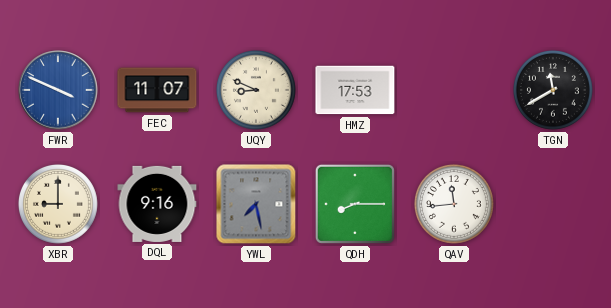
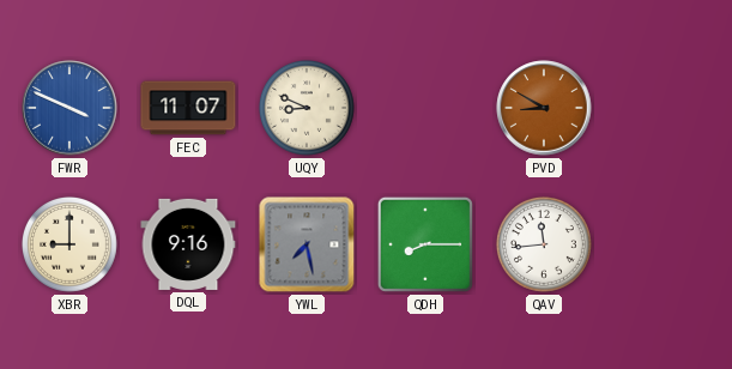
HMZ: 17:53 -> none
PVD: none -> 8:50
TGN: 11:40 -> none
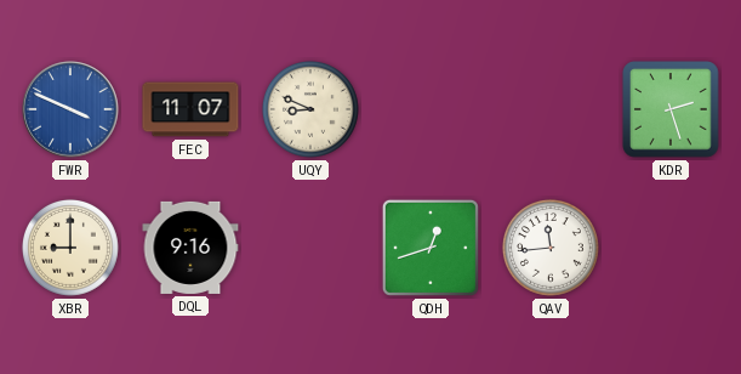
PVD: 8:50 -> none
KDR: none -> 2:27
YWL: 7:28 -> none
QDH: 8:15 -> 12:42
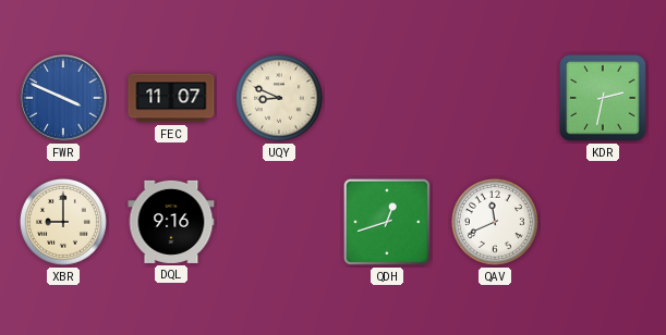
KDR: 2:27 -> 2:32
QAV: 11:44 -> 11:41
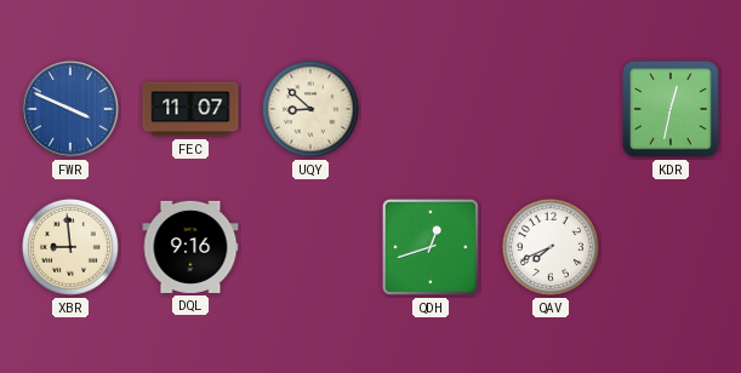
UQY: 8:49 -> 8:52
KDR: 2:32 -> 12:32
XBR: 9:00 -> 8:59
QAV: 11:41 -> 7:41
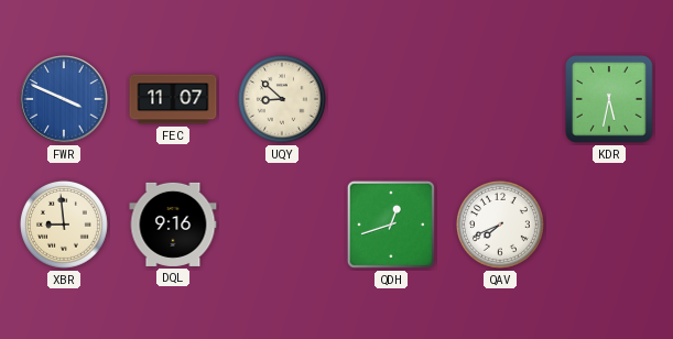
KDR: 12:32 -> 5:32
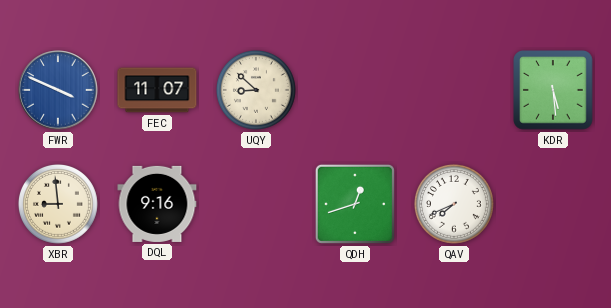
KDR: 5:32 -> 5:29
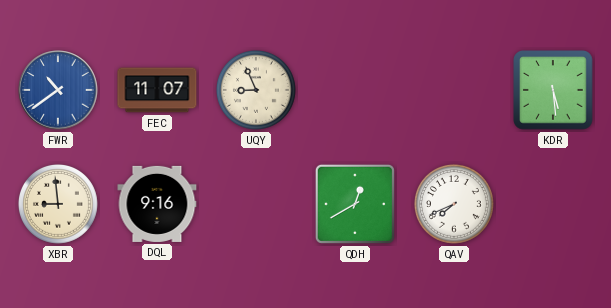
FWR: 3:49 -> 10:39
UQY: 8:52 -> 8:56
QDH: 12:42 -> 12:40
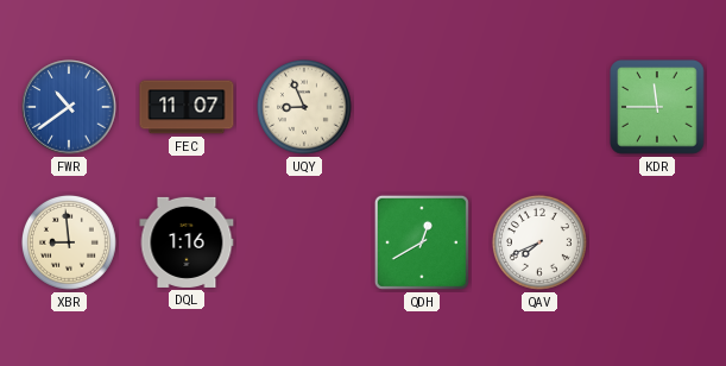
KDR: 5:29 -> 11:45
DQL: 9:16 -> 1:16
